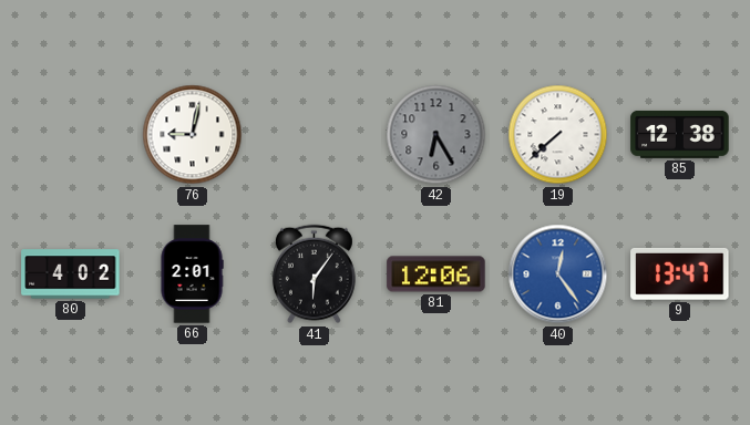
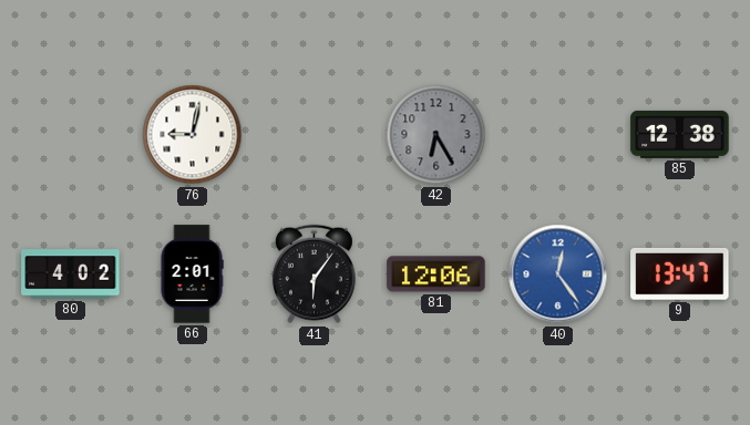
19: 7:38 -> none
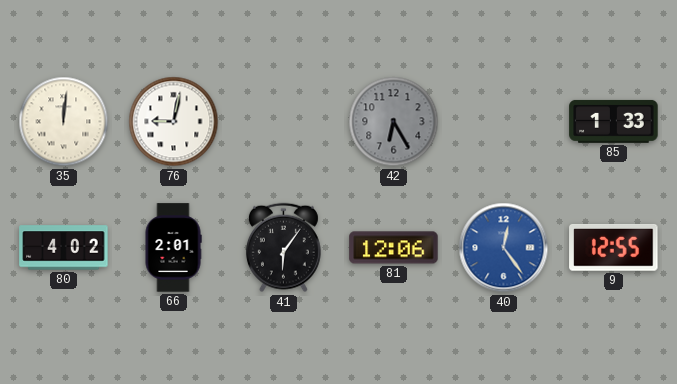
35: none -> 12:01
85: 12:38 -> 1:33
9: 13:47 -> 12:55
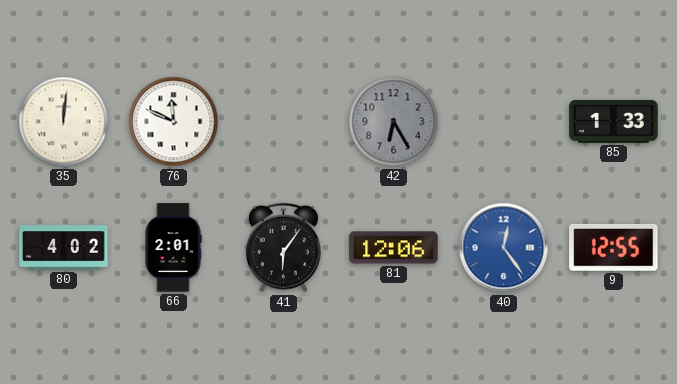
76: 9:02 -> 11:49
